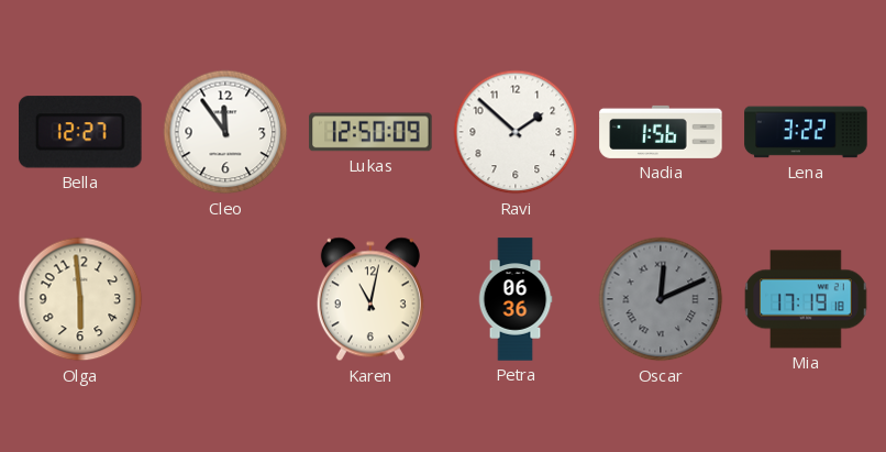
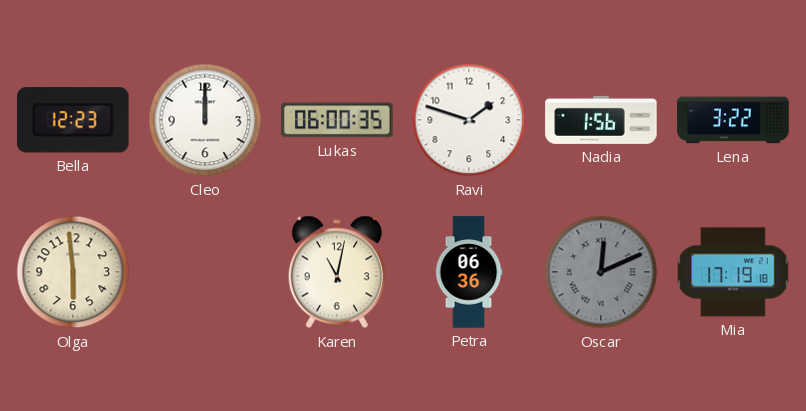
Bella: 12:27 -> 12:23
Cleo: 11:54 -> 12:00
Lukas: 12:50 -> 06:00
Ravi: 1:52 -> 1:48
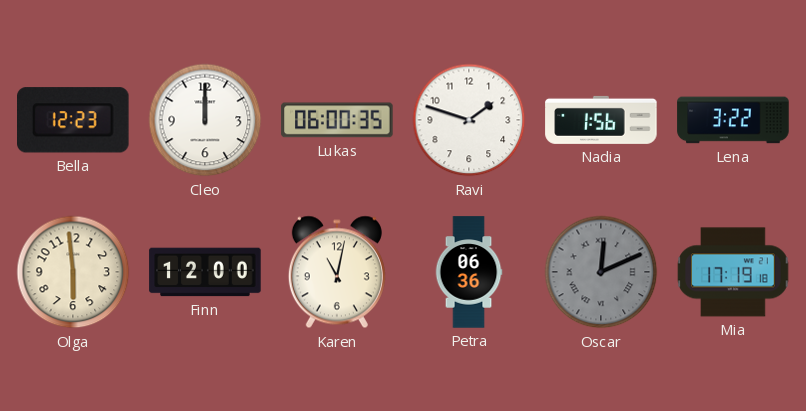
Finn: none -> 12:00
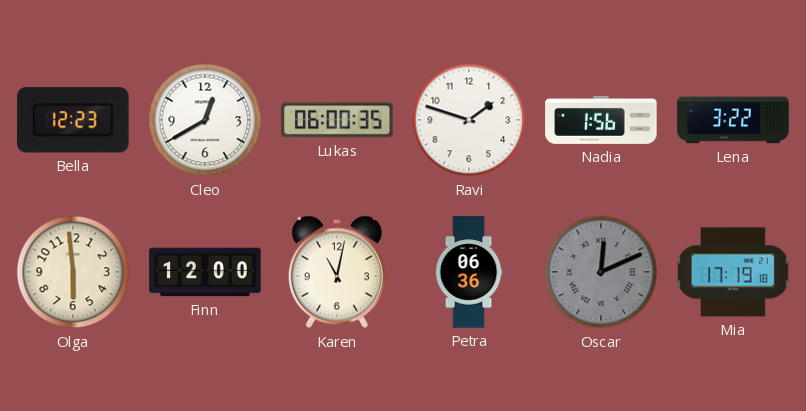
Cleo: 12:00 -> 12:40
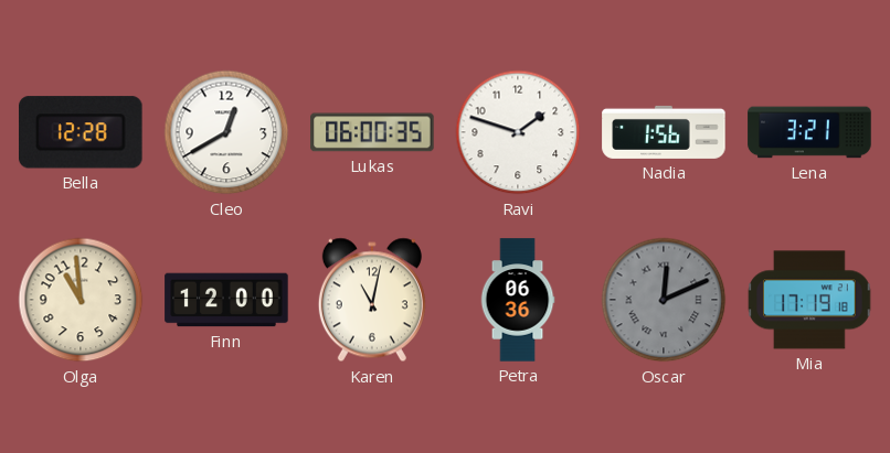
Bella: 12:23 -> 12:28
Lena: 3:22 -> 3:21
Olga: 5:59 -> 10:59
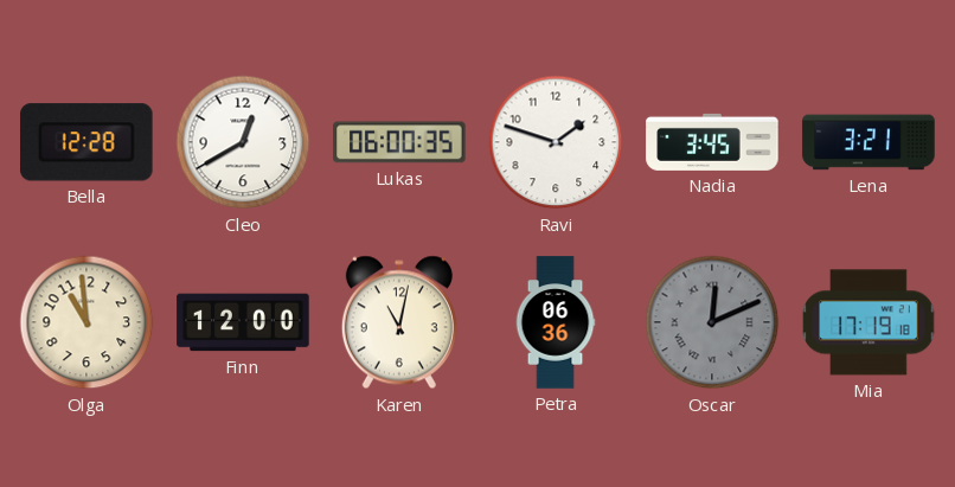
Nadia: 1:56 -> 3:45
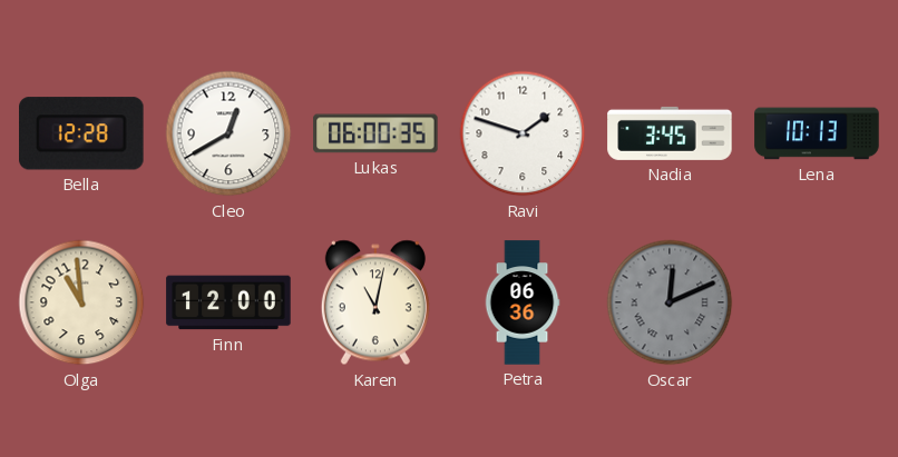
Lena: 3:21 -> 10:13
Mia: 17:19 -> none
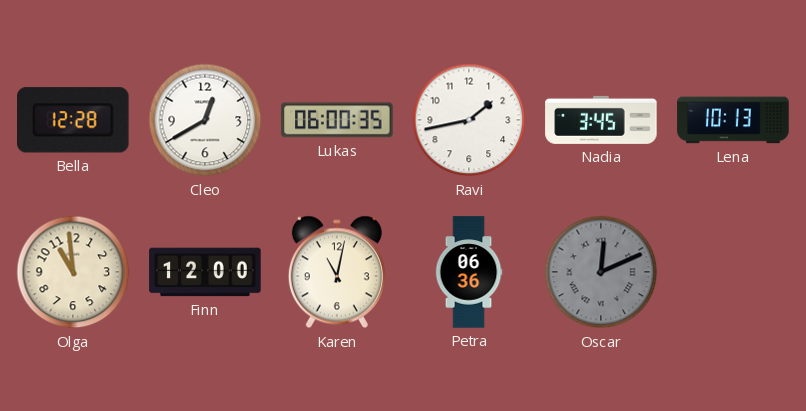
Ravi: 1:48 -> 1:43
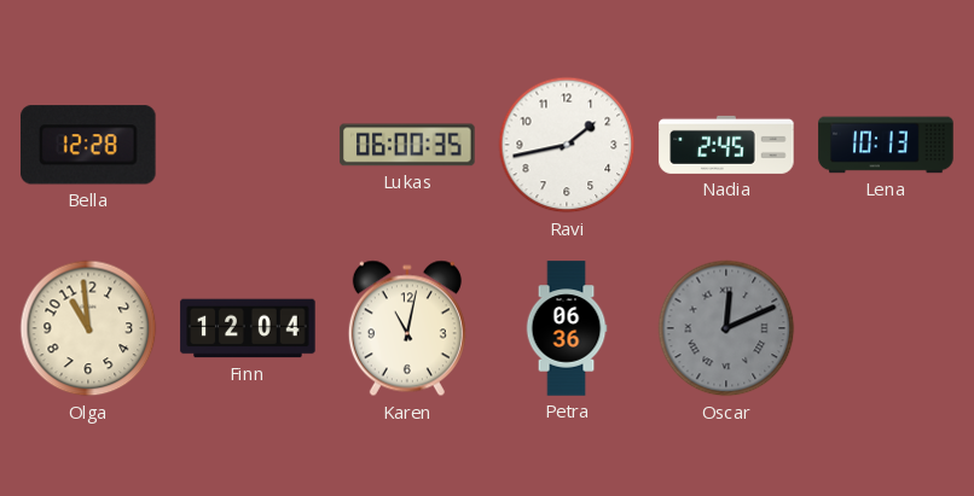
Cleo: 12:40 -> none
Nadia: 3:45 -> 2:45
Finn: 12:00 -> 12:04
